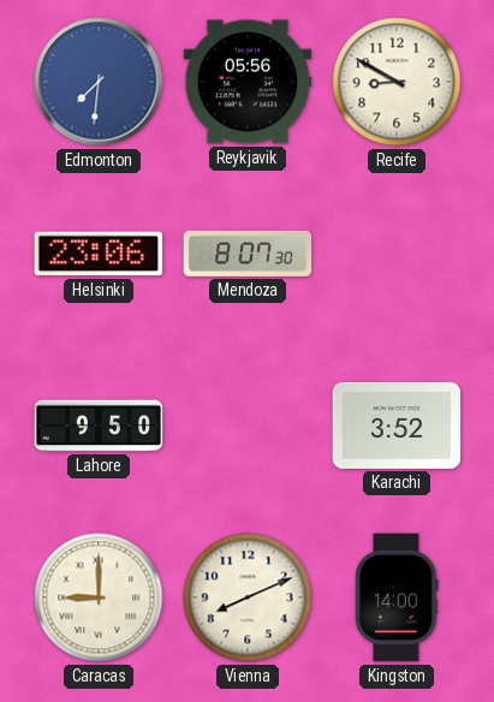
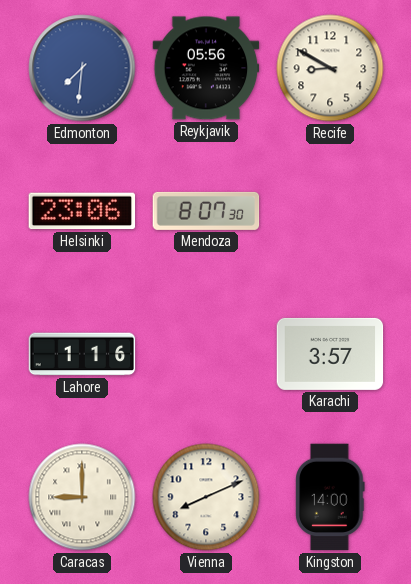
Lahore: 9:50 -> 1:16
Karachi: 3:52 -> 3:57
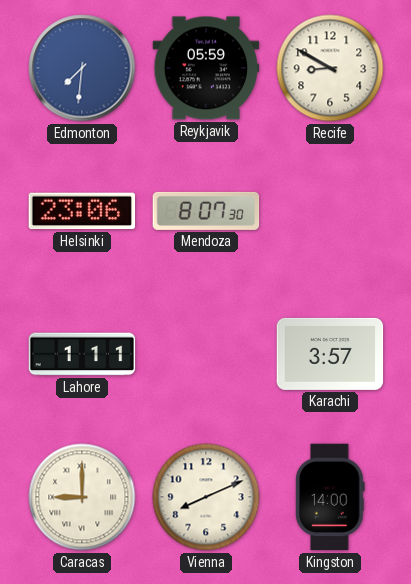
Reykjavik: 05:56 -> 05:59
Lahore: 1:16 -> 1:11
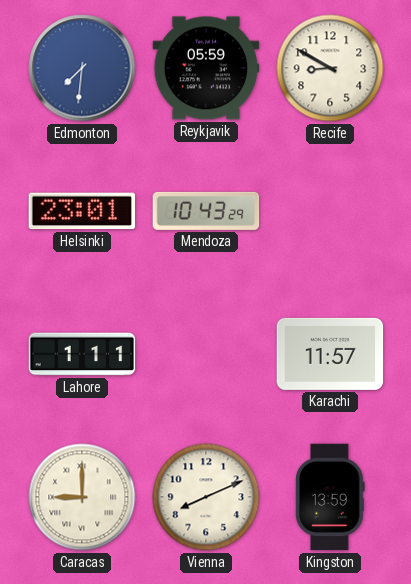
Helsinki: 23:06 -> 23:01
Mendoza: 8:07 -> 10:43
Karachi: 3:57 -> 11:57
Kingston: 14:00 -> 13:59
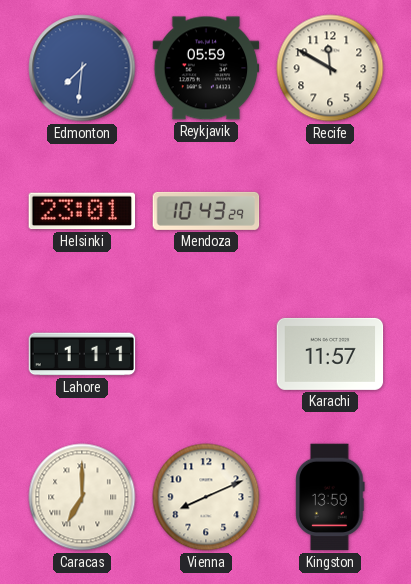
Recife: 8:50 -> 11:50
Caracas: 9:00 -> 7:00
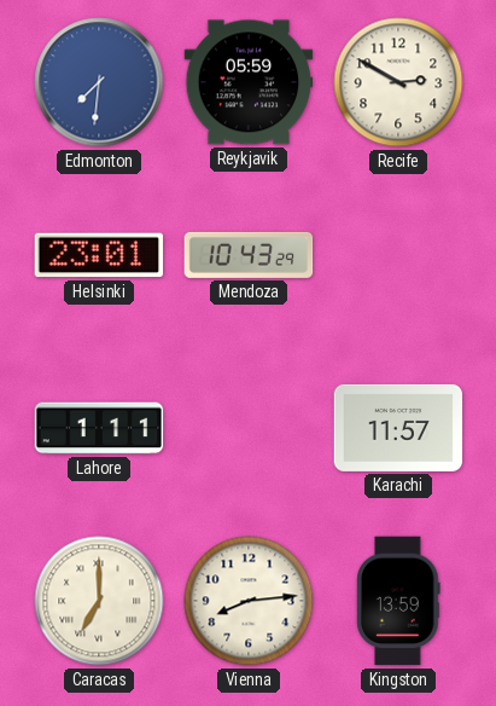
Recife: 11:50 -> 2:50
Vienna: 8:11 -> 8:14
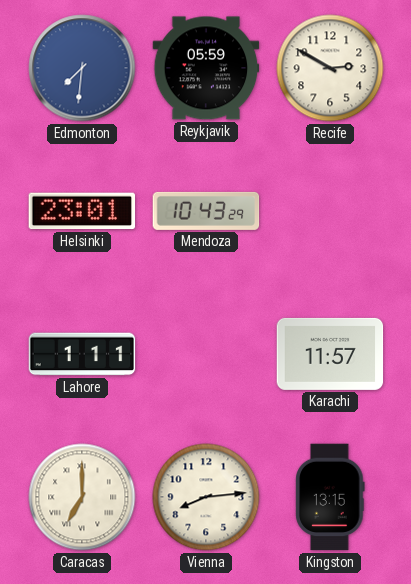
Kingston: 13:59 -> 13:15
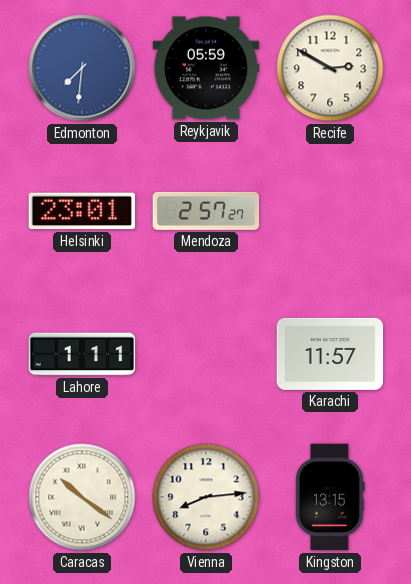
Mendoza: 10:43 -> 2:57
Caracas: 7:00 -> 10:21
